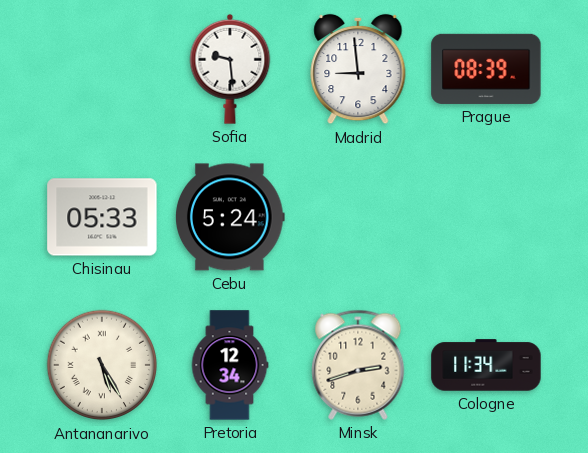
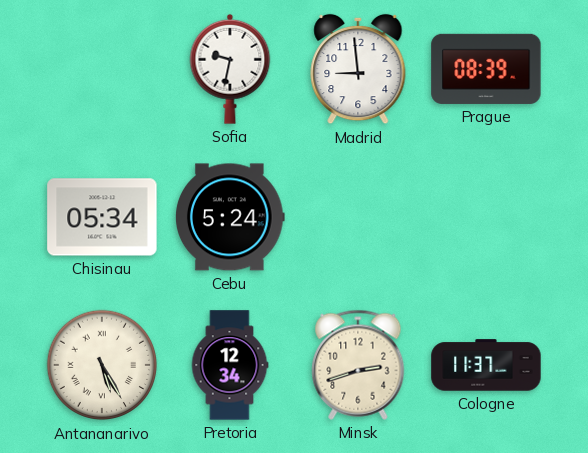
Sofia: 9:29 -> 9:32
Chisinau: 05:33 -> 05:34
Cologne: 11:34 -> 11:37
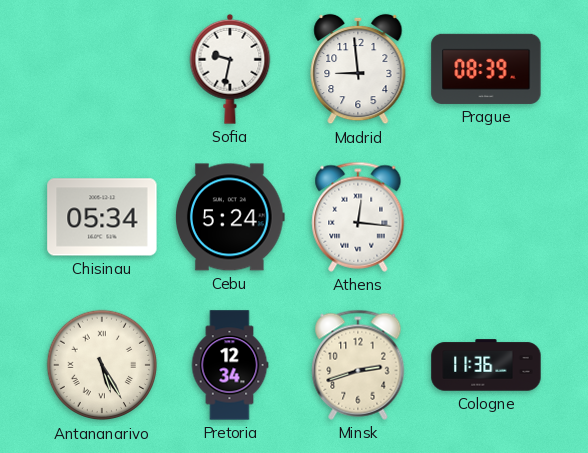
Athens: none -> 12:16
Cologne: 11:37 -> 11:36
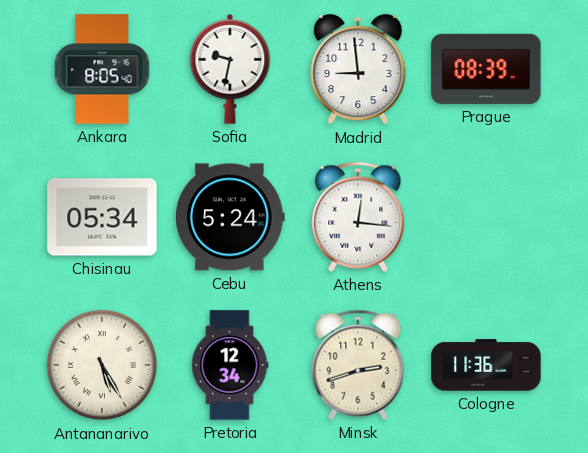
Ankara: none -> 8:05
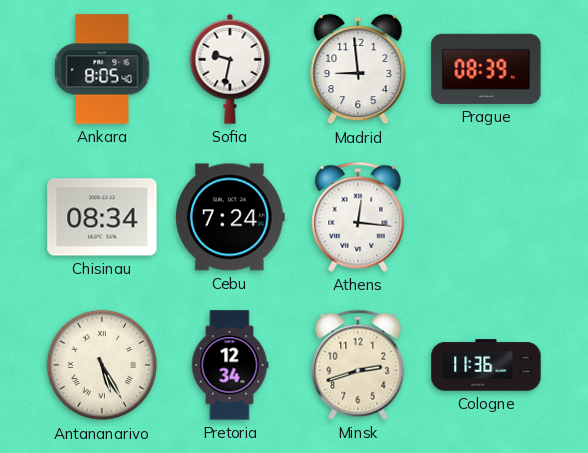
Chisinau: 05:34 -> 08:34
Cebu: 5:24 -> 7:24
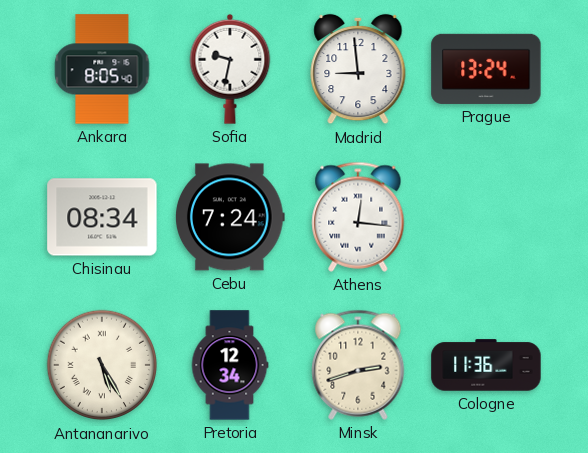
Prague: 08:39 -> 13:24
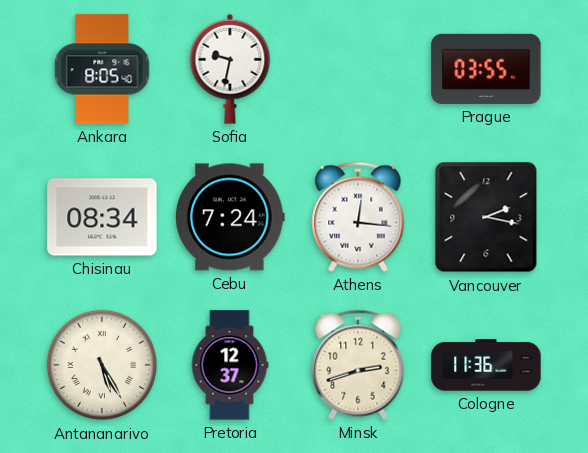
Madrid: 8:59 -> none
Prague: 13:24 -> 03:55
Vancouver: none -> 2:17
Pretoria: 12:34 -> 12:37
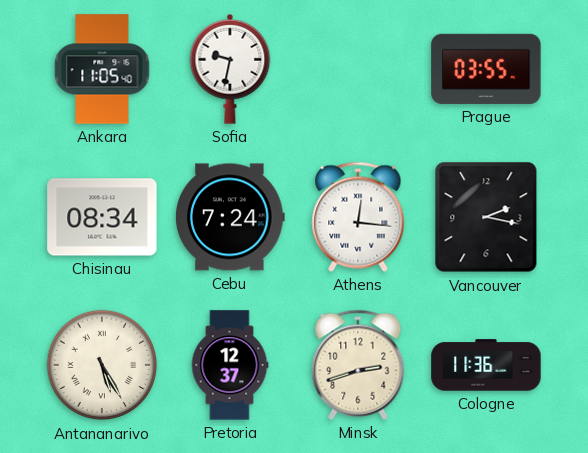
Ankara: 8:05 -> 11:05
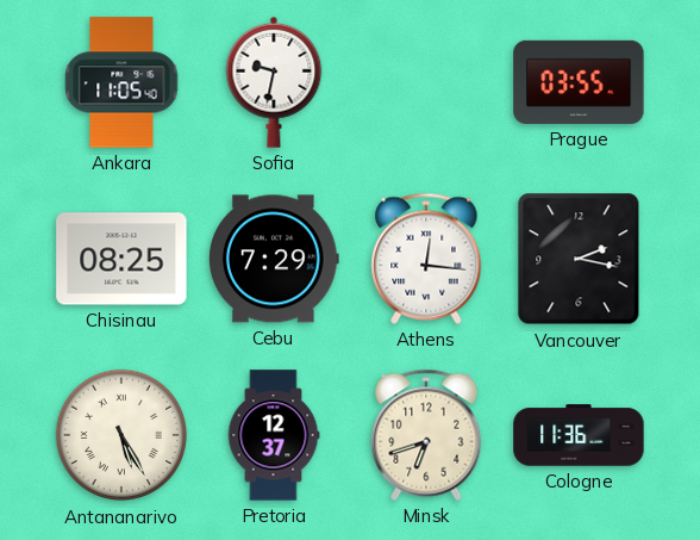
Chisinau: 08:34 -> 08:25
Cebu: 7:24 -> 7:29
Minsk: 2:42 -> 6:42
